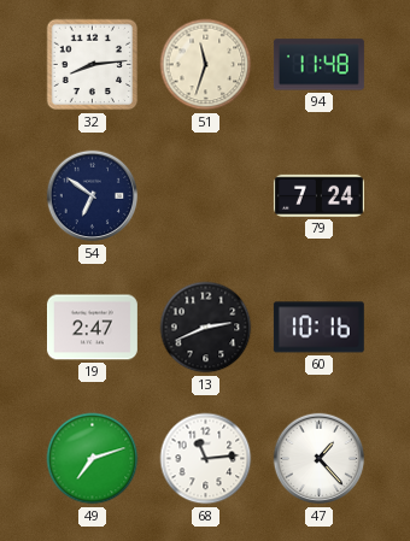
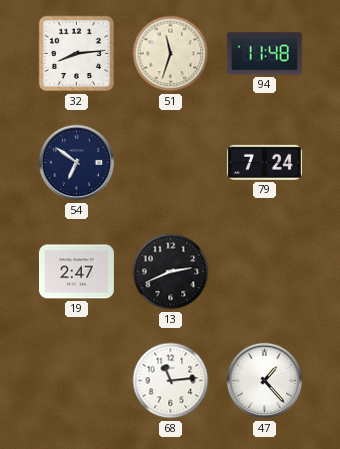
60: 10:16 -> none
49: 7:12 -> none
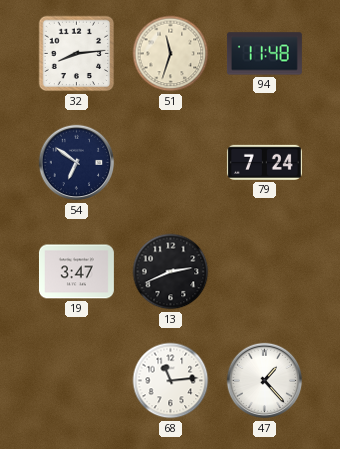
19: 2:47 -> 3:47
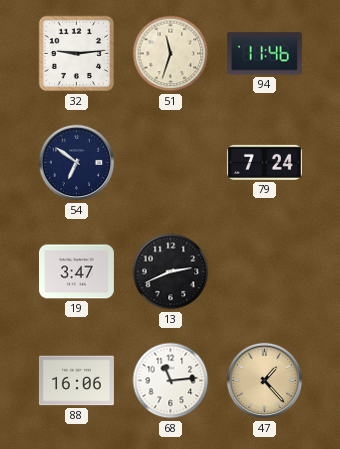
32: 8:14 -> 9:14
94: 11:48 -> 11:46
88: none -> 16:06
47 dial: white -> champagne
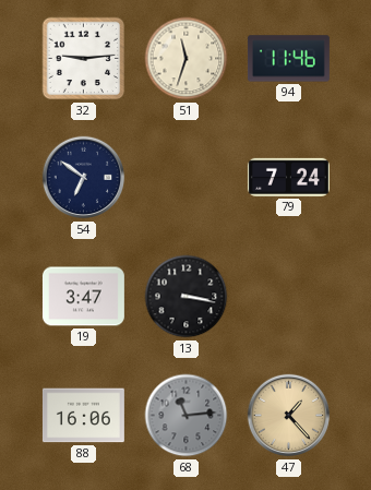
13: 2:41 -> 3:17
68 dial: white -> grey
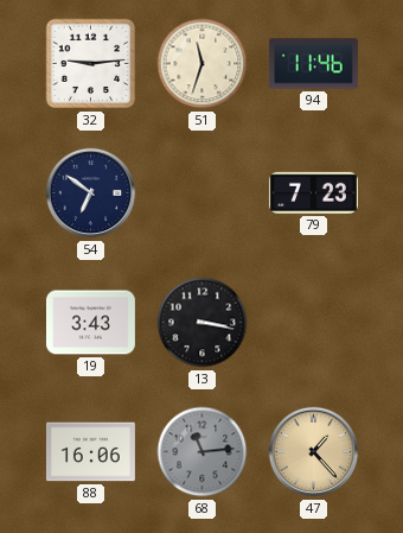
79: 7:24 -> 7:23
19: 3:47 -> 3:43
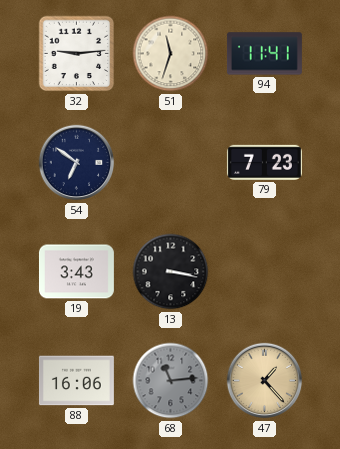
94: 11:46 -> 11:41
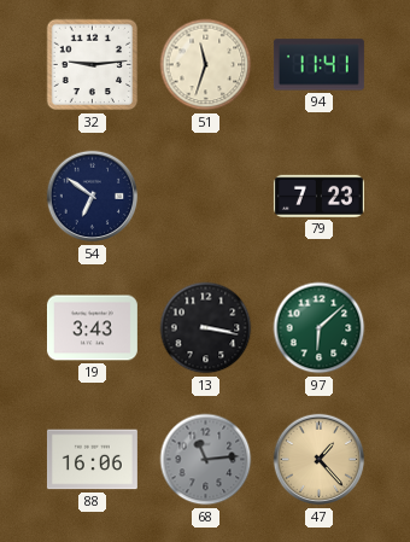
97: none -> 6:08
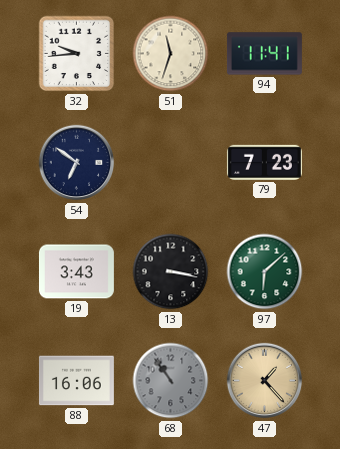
32: 9:14 -> 9:44
68: 11:14 -> 10:54
